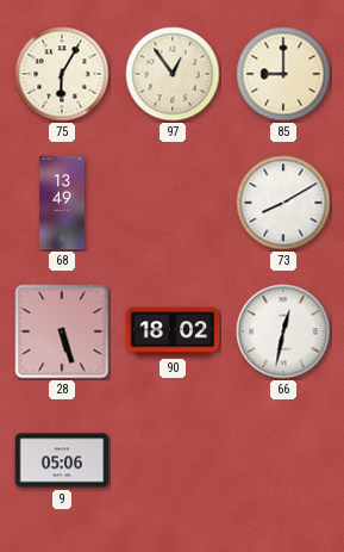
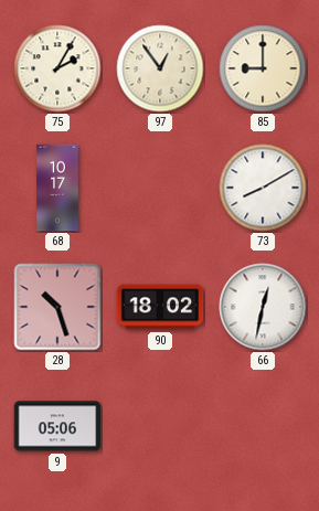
75: 6:05 -> 2:05
68: 13:49 -> 10:17
28: 5:27 -> 10:27
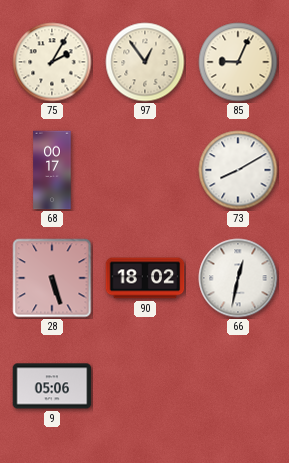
85: 9:00 -> 9:04
68: 10:17 -> 00:17
28: 10:27 -> 5:27
